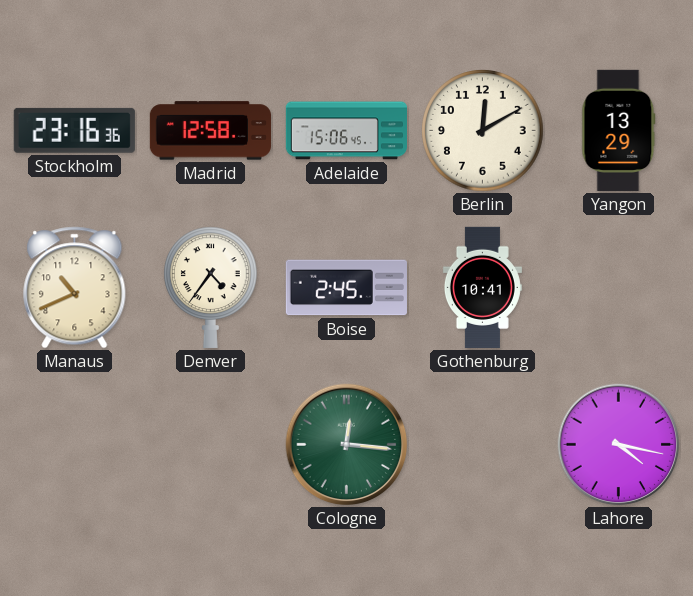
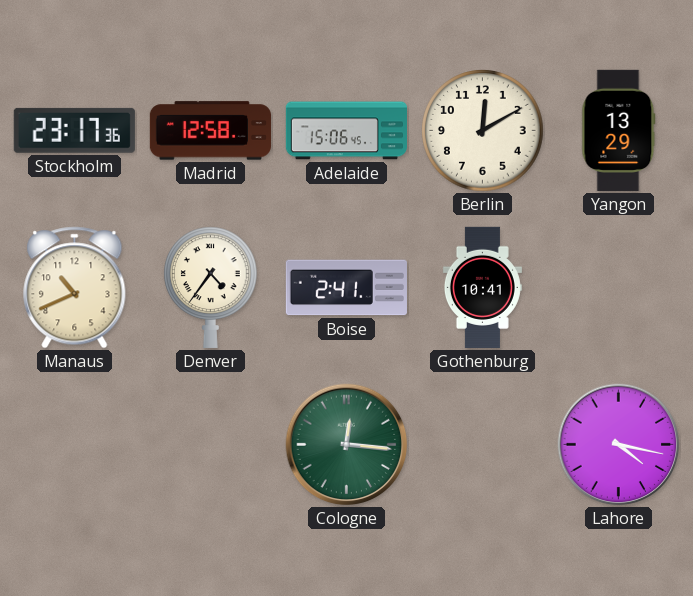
Stockholm: 23:16 -> 23:17
Boise: 2:45 -> 2:41
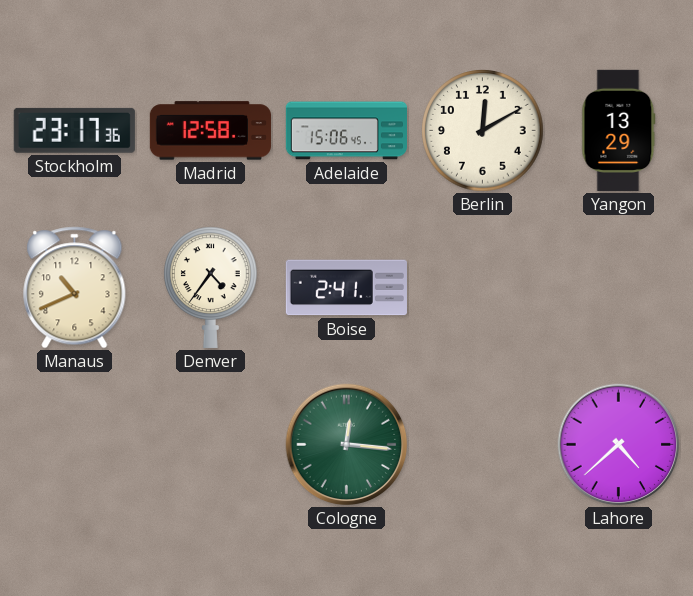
Gothenburg: 10:41 -> none
Lahore: 4:17 -> 4:38
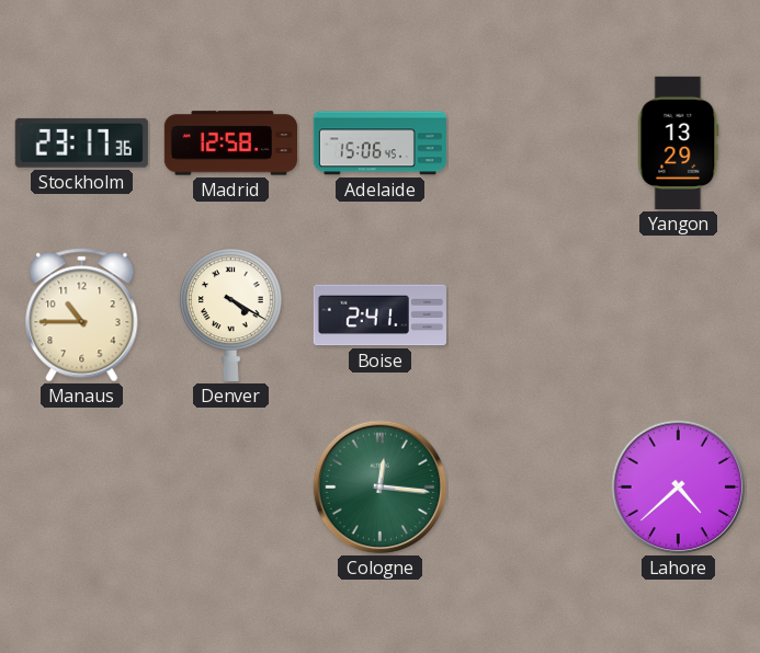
Berlin: 12:10 -> none
Manaus: 10:41 -> 10:45
Denver: 4:36 -> 4:20
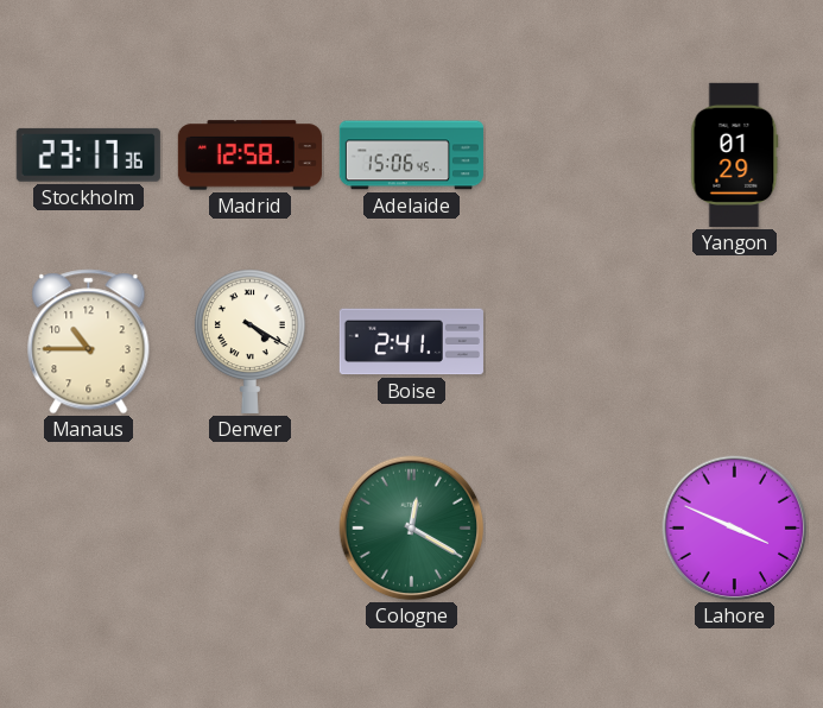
Yangon: 13:29 -> 01:29
Cologne: 12:16 -> 12:20
Lahore: 4:38 -> 3:49
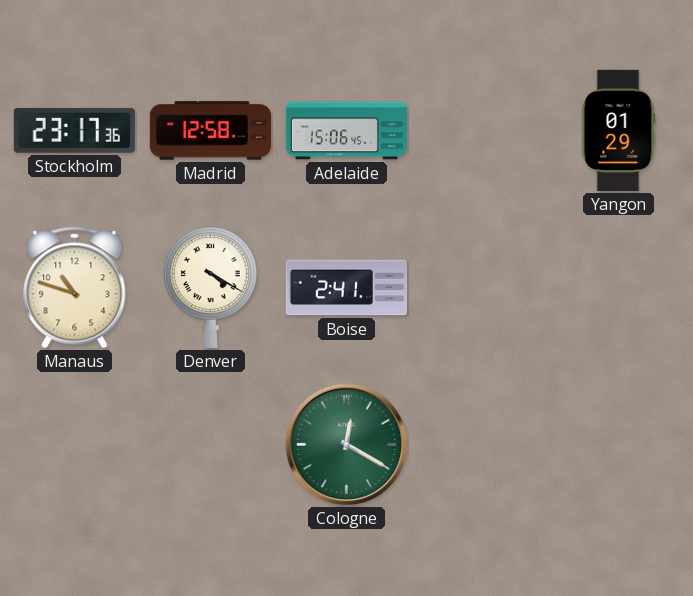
Manaus: 10:45 -> 10:48
Lahore: 3:49 -> none
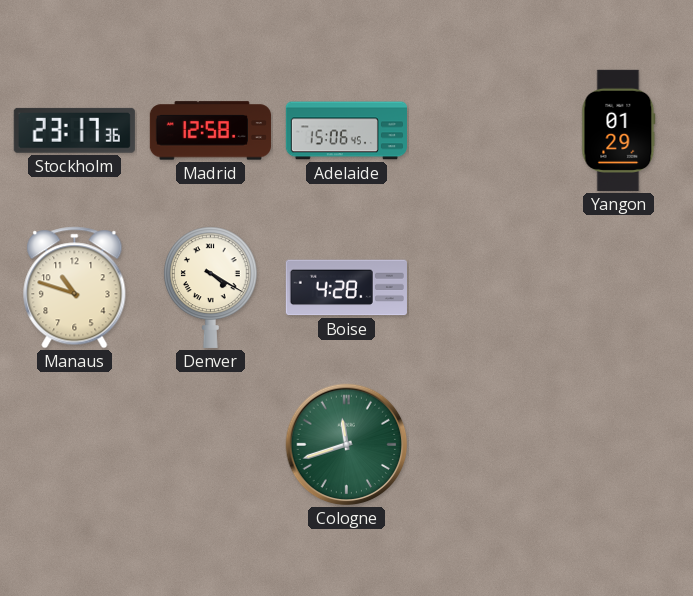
Boise: 2:41 -> 4:28
Cologne: 12:20 -> 11:42
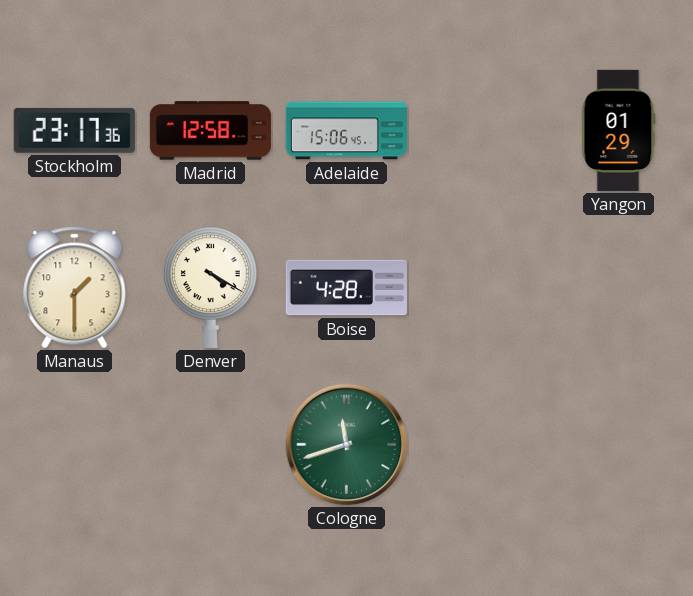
Manaus: 10:48 -> 1:30
